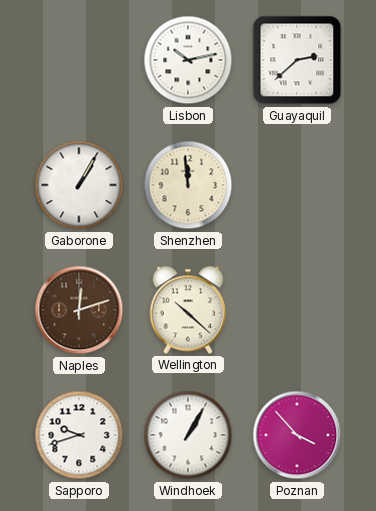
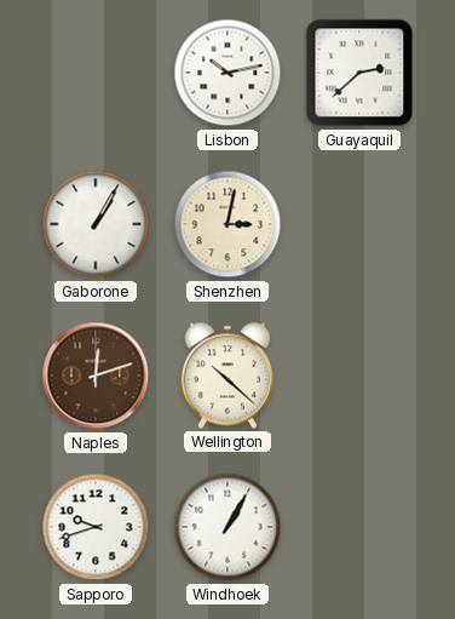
Shenzhen: 11:59 -> 3:02
Poznan: 3:53 -> none
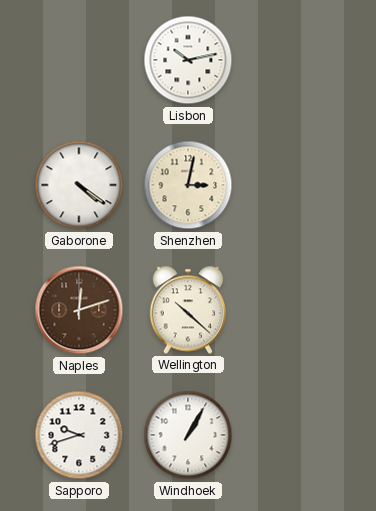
Guayaquil: 2:38 -> none
Gaborone: 1:05 -> 4:21
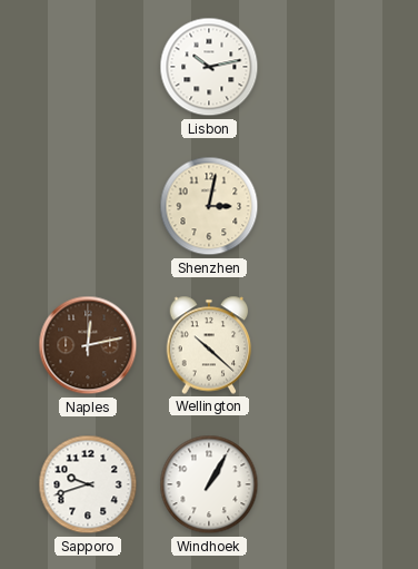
Gaborone: 4:21 -> none
Naples: 12:12 -> 12:13
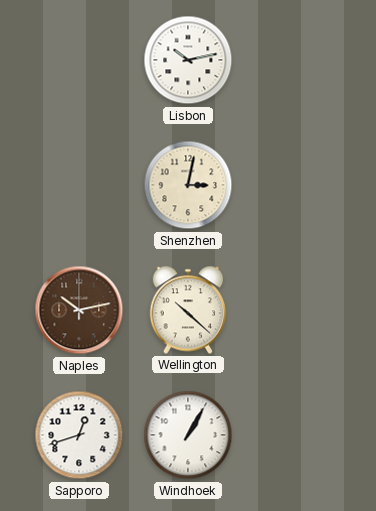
Naples: 12:13 -> 10:13
Sapporo: 9:42 -> 12:42
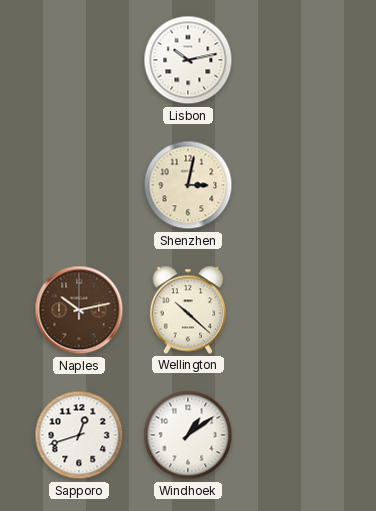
Windhoek: 1:05 -> 1:09
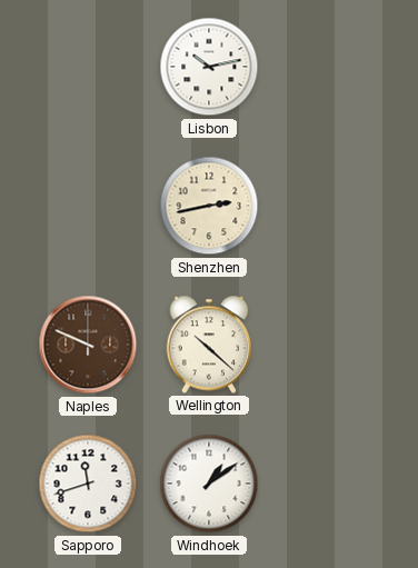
Shenzhen: 3:02 -> 2:43
Naples: 10:13 -> 9:49
Sapporo: 12:42 -> 11:42
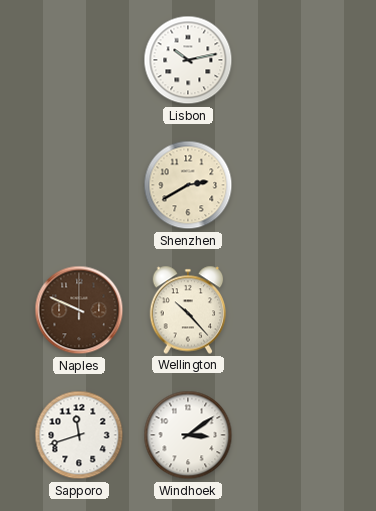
Shenzhen: 2:43 -> 2:40
Wellington: 10:22 -> 10:23
Windhoek: 1:09 -> 3:09
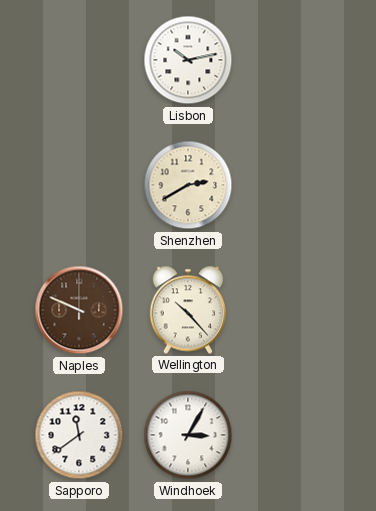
Sapporo: 11:42 -> 11:39
Windhoek: 3:09 -> 3:05
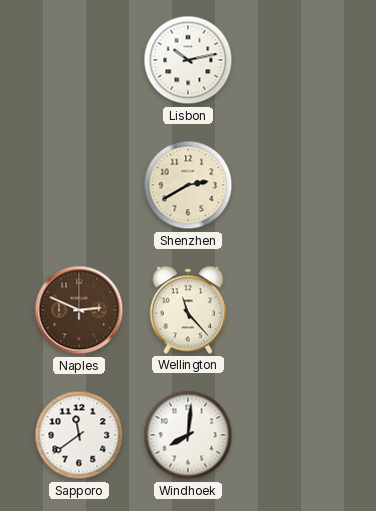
Naples: 9:49 -> 2:49
Wellington: 10:23 -> 11:23
Windhoek: 3:05 -> 8:01
